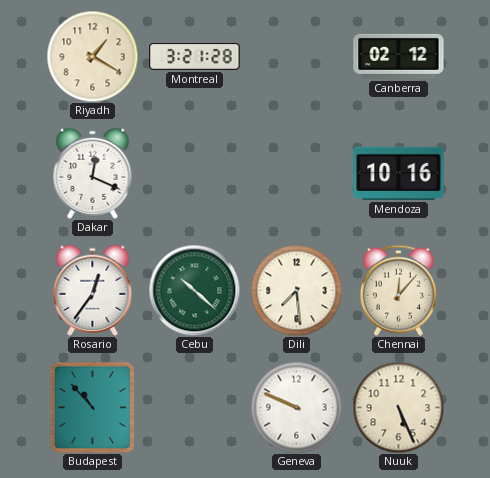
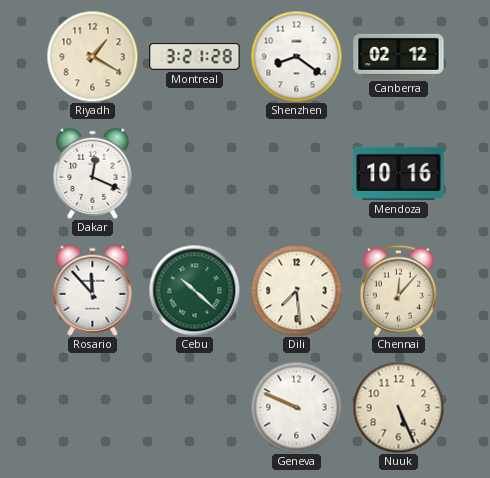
Shenzhen: none -> 8:21
Rosario: 12:36 -> 11:53
Budapest: 10:53 -> none
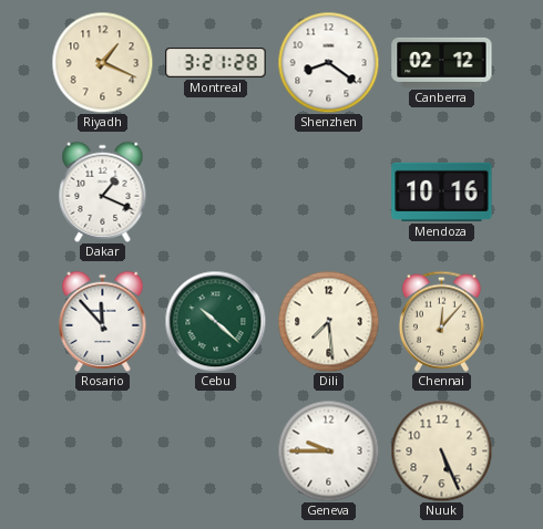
Riyadh: 1:20 -> 1:19
Dakar: 12:19 -> 1:19
Geneva: 9:49 -> 9:45
